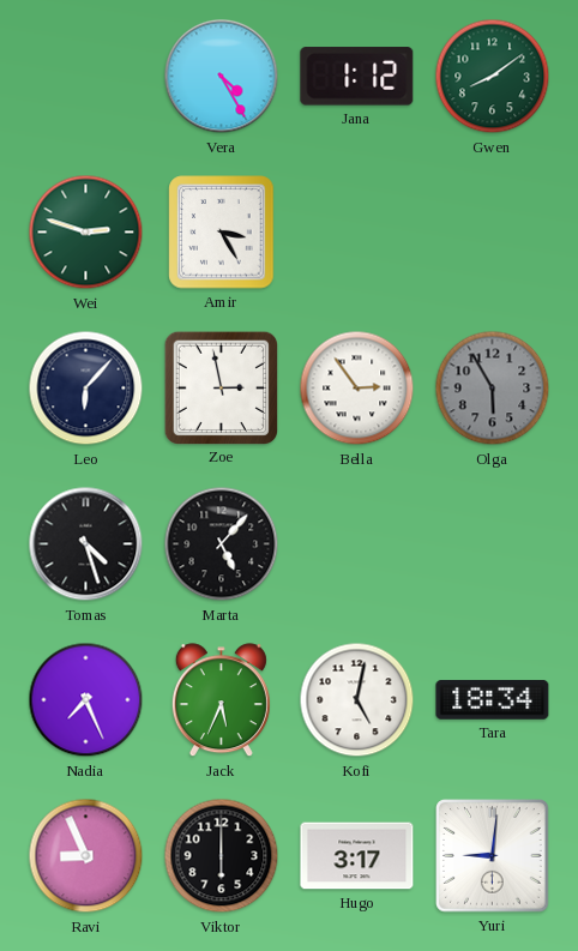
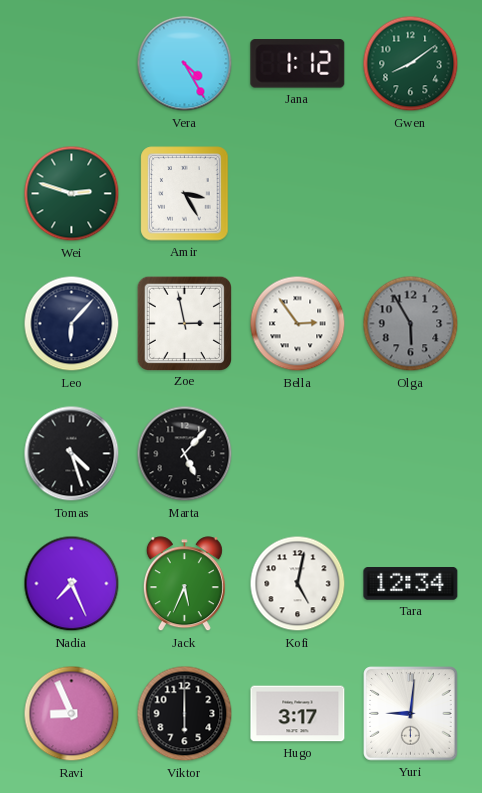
Tara: 18:34 -> 12:34
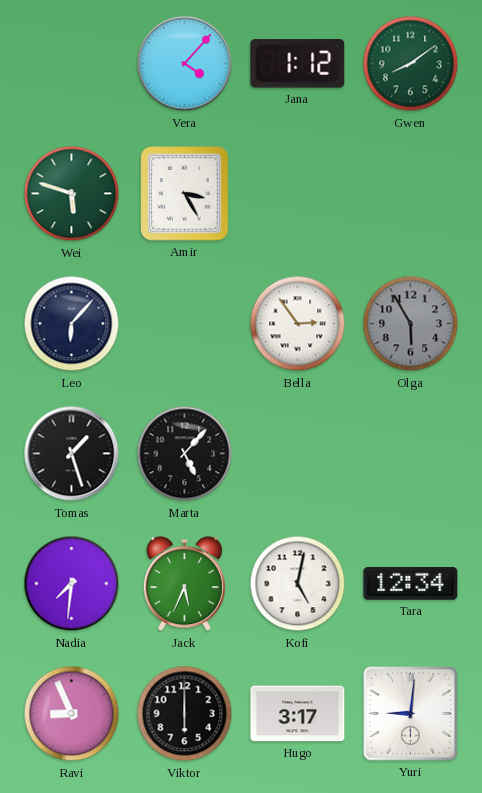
Vera: 4:25 -> 4:07
Wei: 2:48 -> 5:48
Zoe: 2:58 -> none
Tomas: 4:27 -> 1:27
Nadia: 7:26 -> 7:31
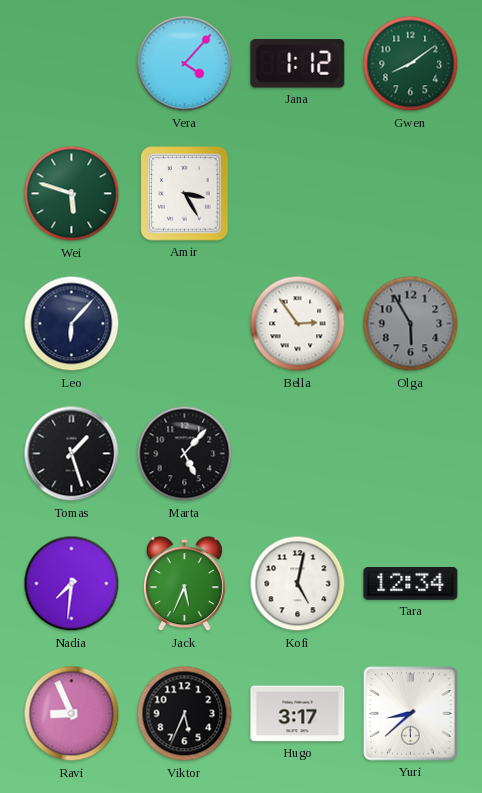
Viktor: 6:00 -> 5:34
Yuri: 9:01 -> 8:38
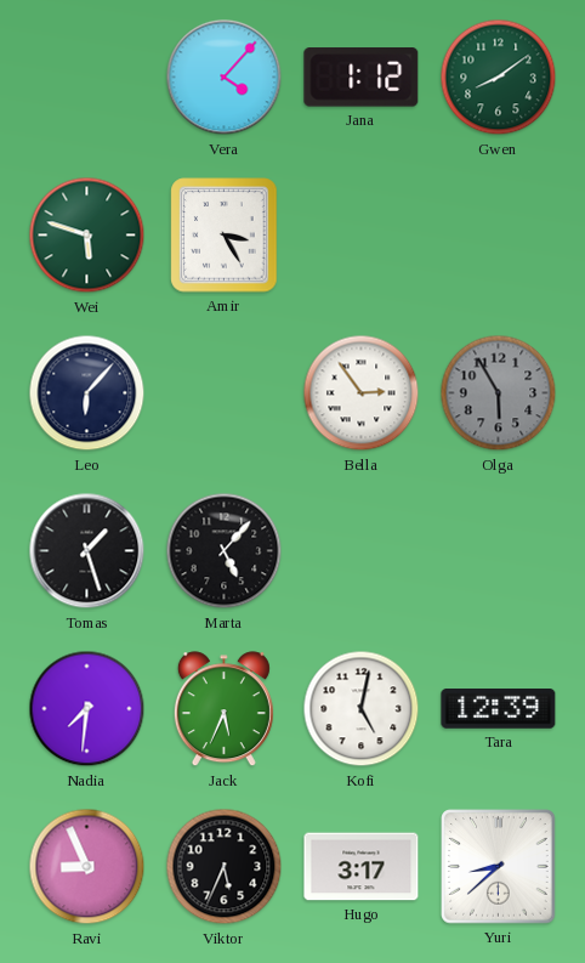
Tara: 12:34 -> 12:39
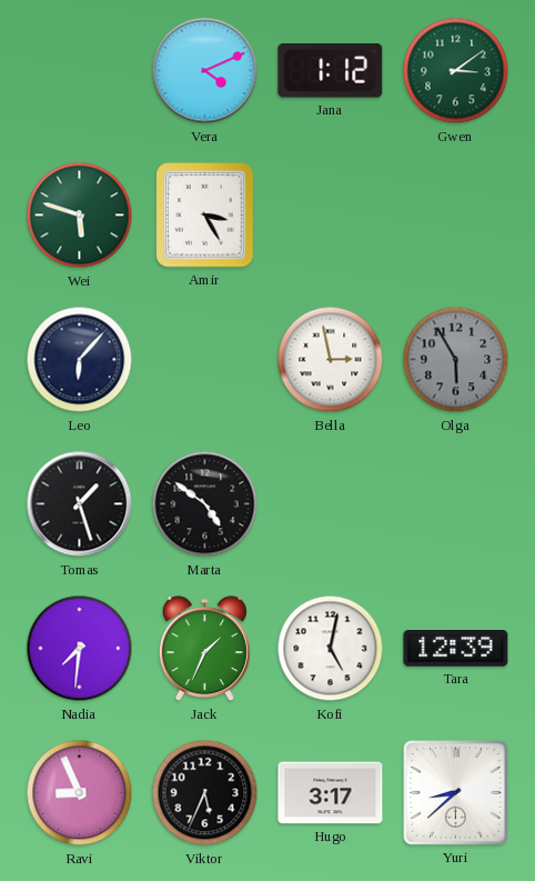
Vera: 4:07 -> 4:11
Gwen: 8:09 -> 3:09
Bella: 2:54 -> 2:58
Marta: 5:07 -> 4:51
Jack: 5:34 -> 1:34
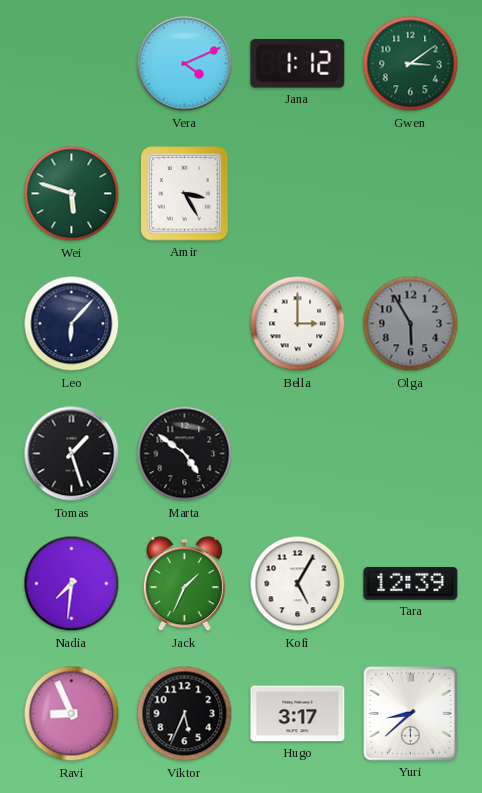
Bella: 2:58 -> 3:00
Kofi: 5:02 -> 5:05
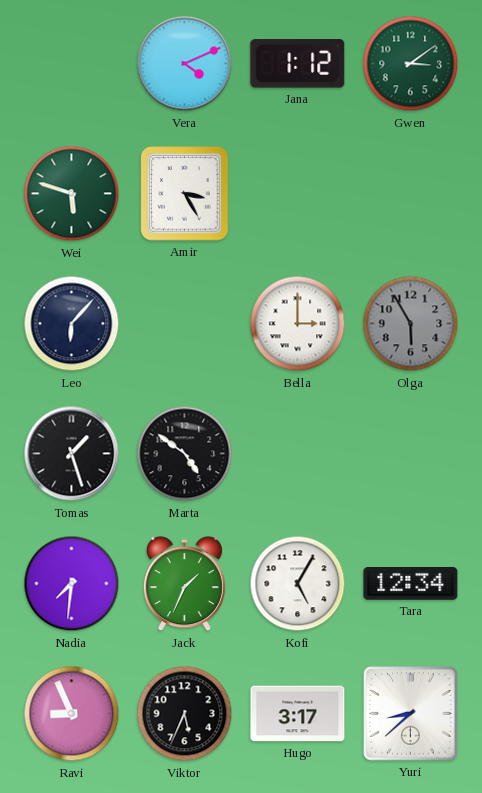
Tara: 12:39 -> 12:34
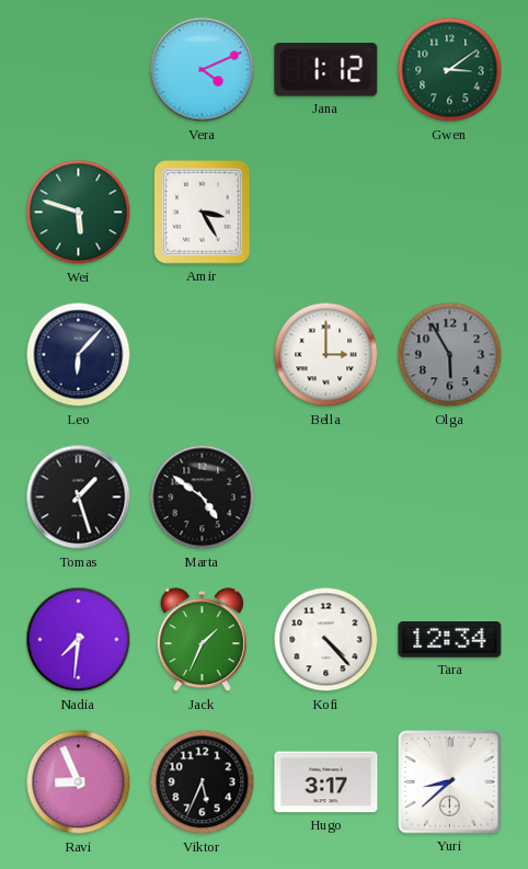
Kofi: 5:05 -> 4:23
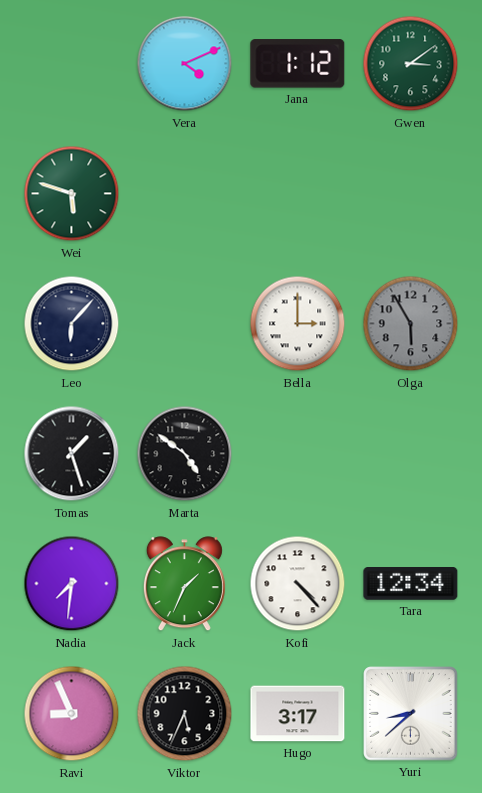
Amir: 3:25 -> none
